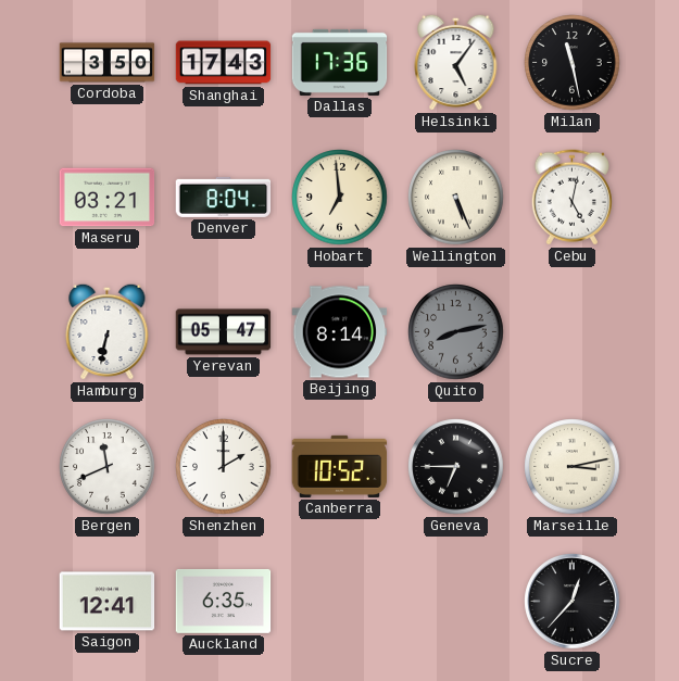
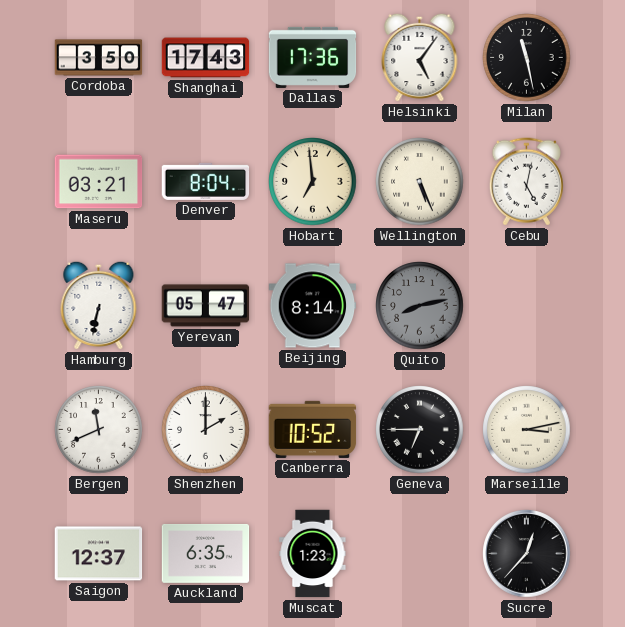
Saigon: 12:41 -> 12:37
Muscat: none -> 1:23
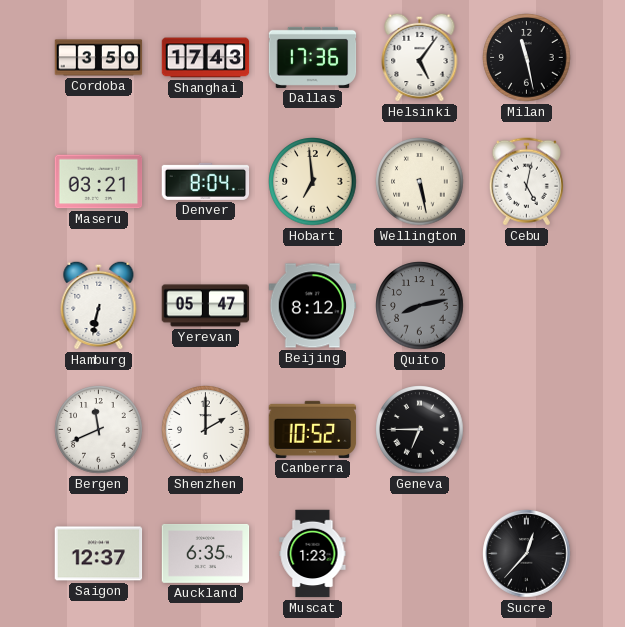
Wellington: 5:26 -> 5:28
Beijing: 8:14 -> 8:12
Marseille: 3:13 -> none
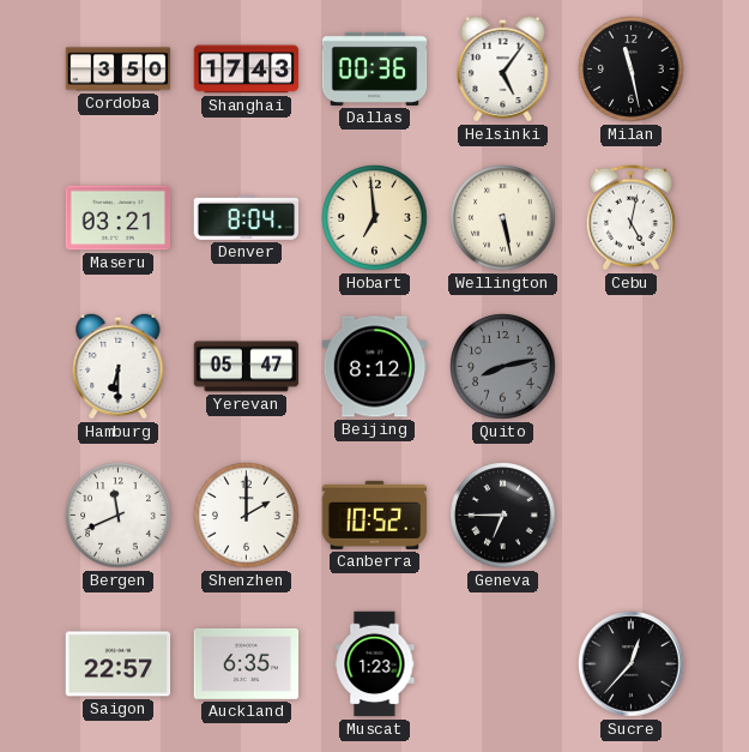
Dallas: 17:36 -> 00:36
Hamburg: 6:32 -> 6:30
Saigon: 12:37 -> 22:57
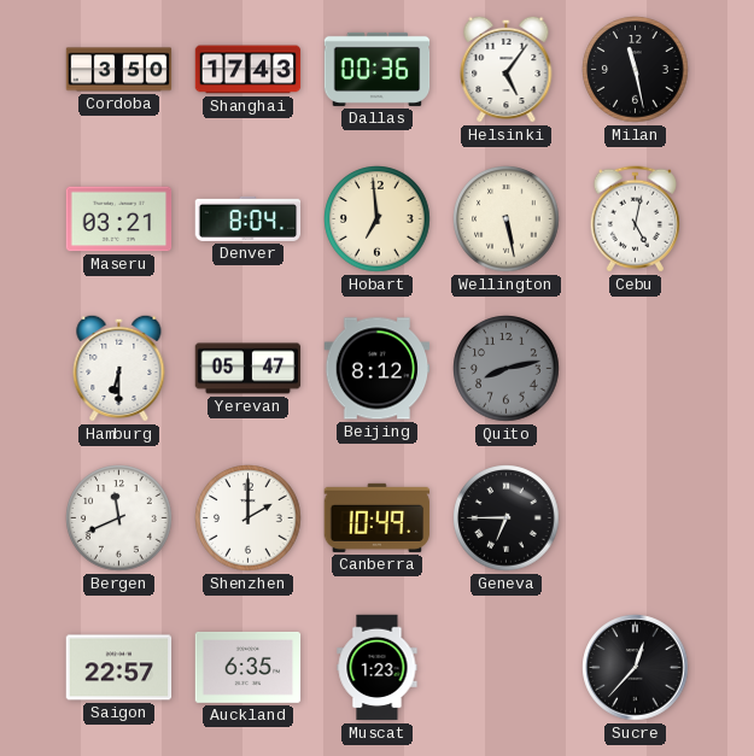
Canberra: 10:52 -> 10:49
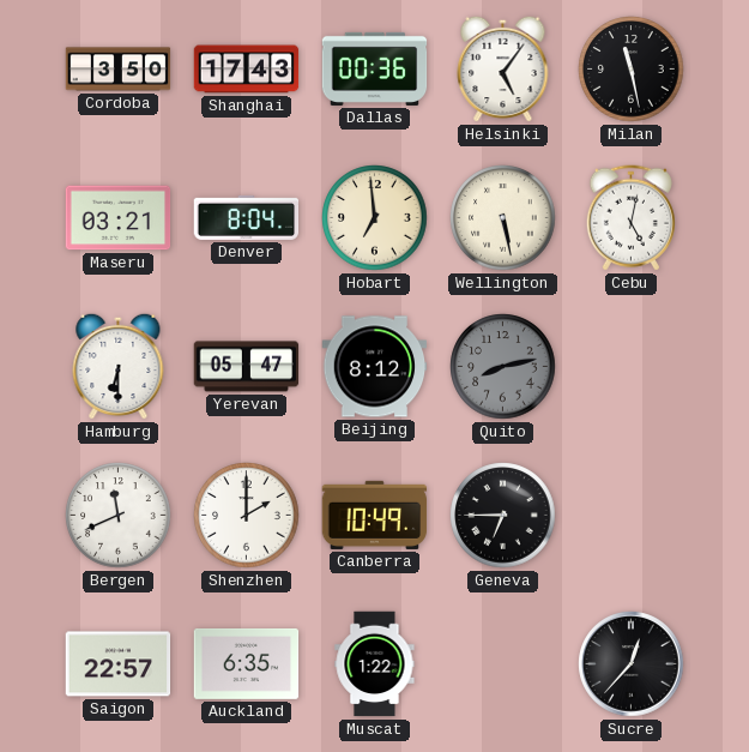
Muscat: 1:23 -> 1:22
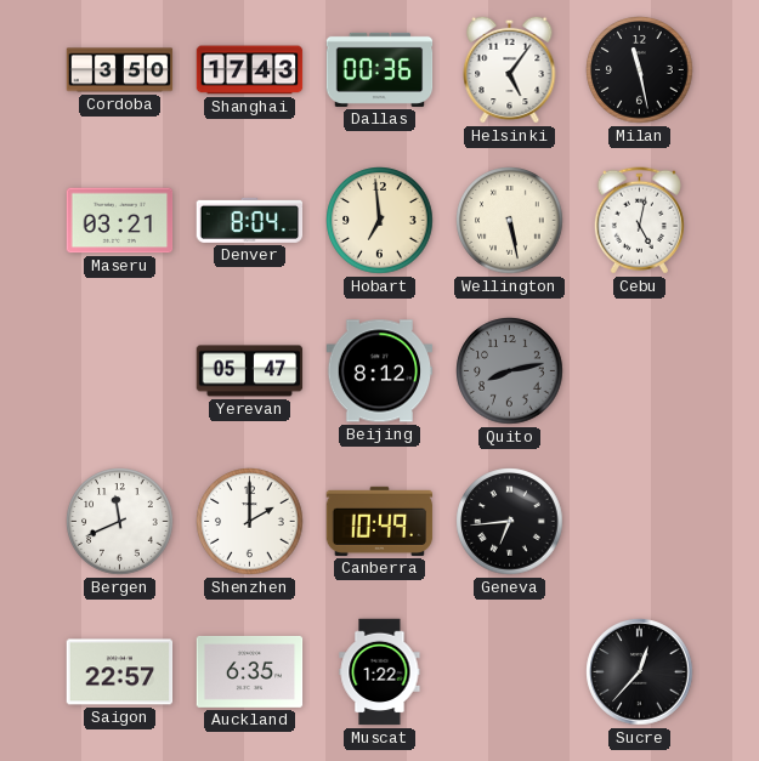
Hamburg: 6:30 -> none
Geneva: 6:45 -> 6:44
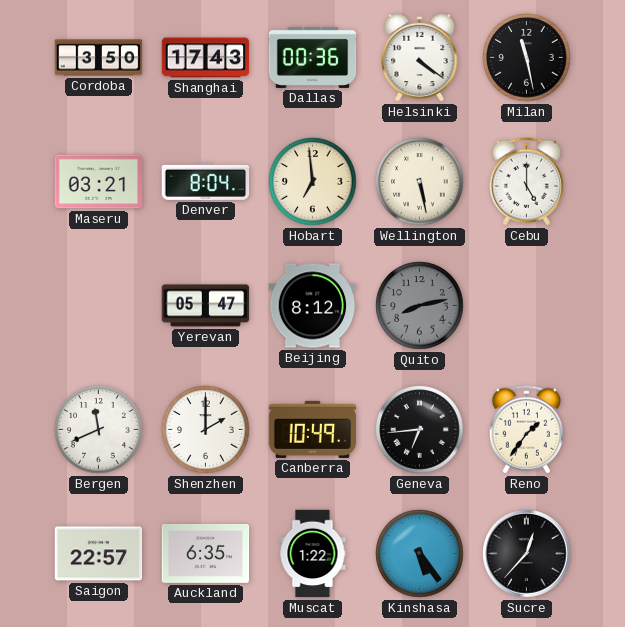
Helsinki: 5:06 -> 4:21
Cebu: 5:02 -> 5:00
Reno: none -> 1:36
Kinshasa: none -> 5:24
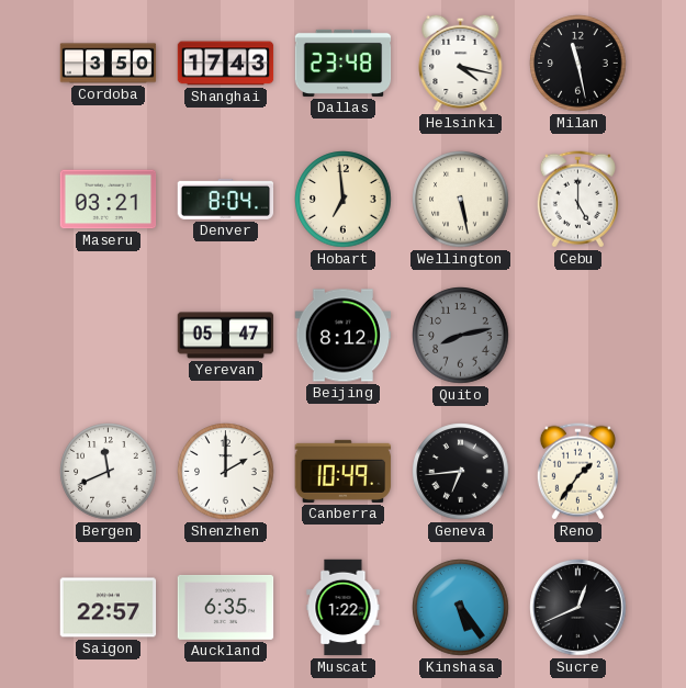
Dallas: 00:36 -> 23:48
Helsinki: 4:21 -> 4:17
Sucre: 12:37 -> 12:41
